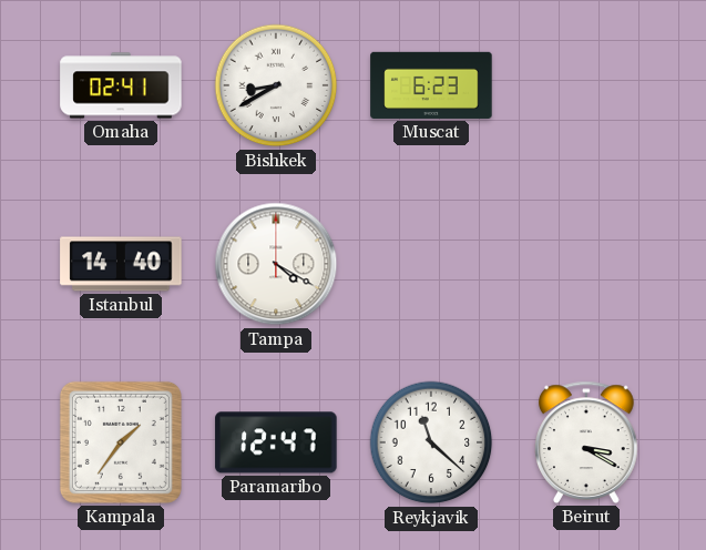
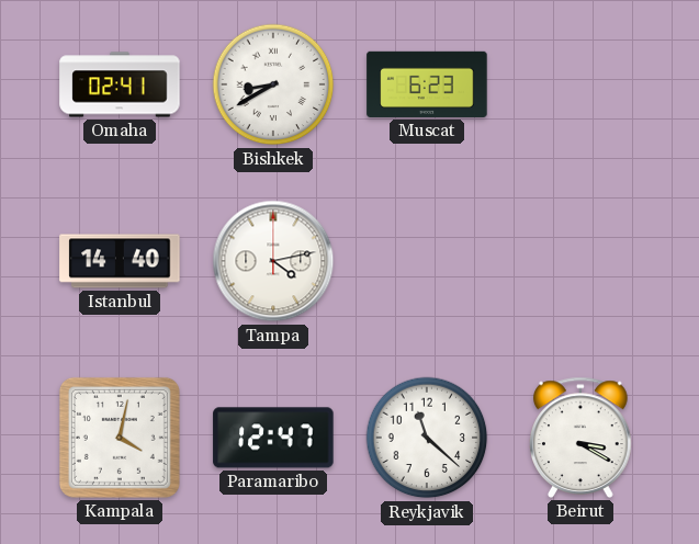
Tampa: 4:20 -> 4:13
Kampala: 1:36 -> 4:02
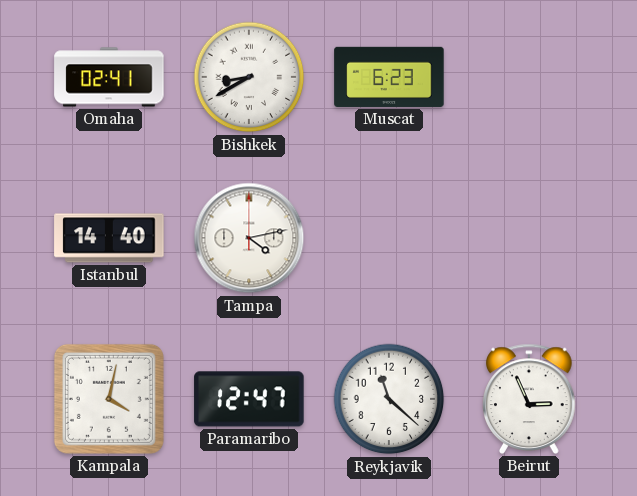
Beirut: 3:20 -> 2:56
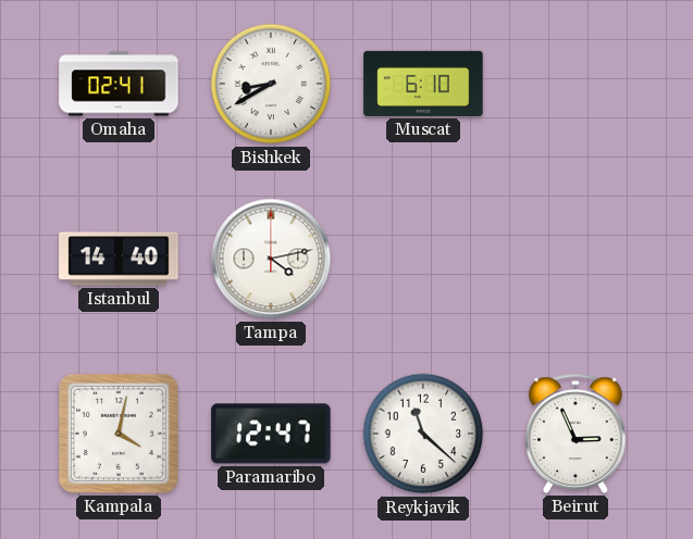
Muscat: 6:23 -> 6:10
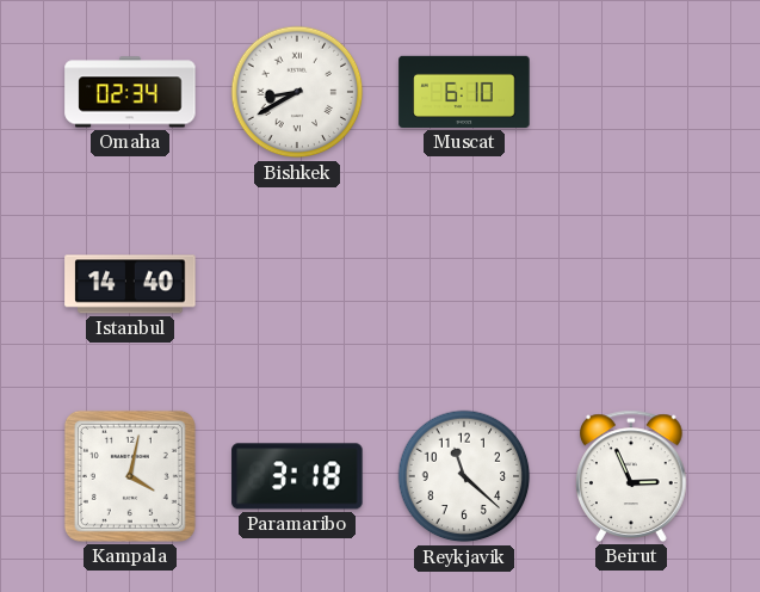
Omaha: 02:41 -> 02:34
Tampa: 4:13 -> none
Paramaribo: 12:47 -> 3:18
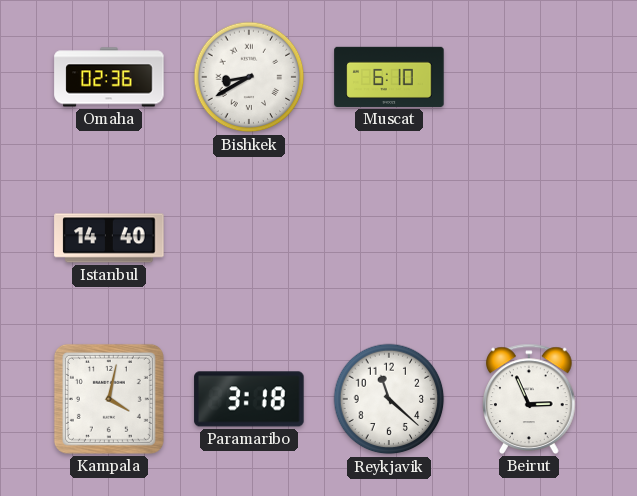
Omaha: 02:34 -> 02:36
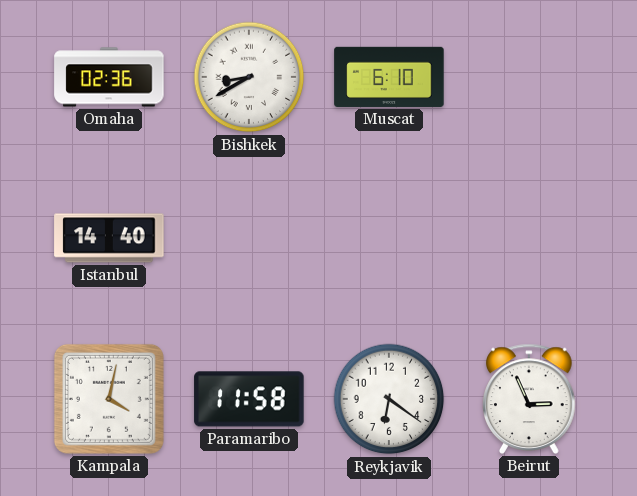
Paramaribo: 3:18 -> 11:58
Reykjavik: 11:22 -> 6:21
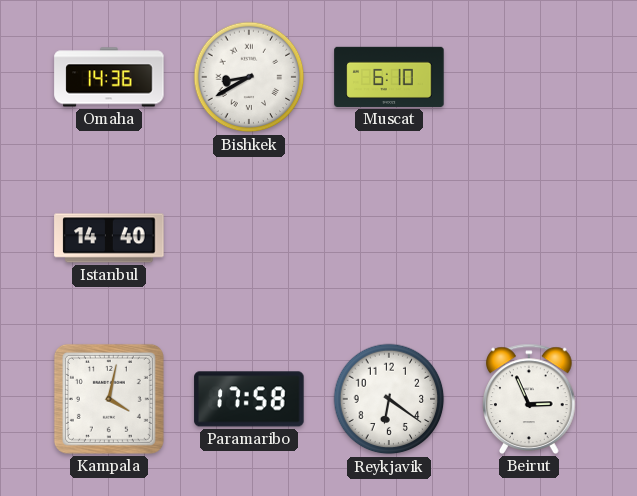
Omaha: 02:36 -> 14:36
Paramaribo: 11:58 -> 17:58
